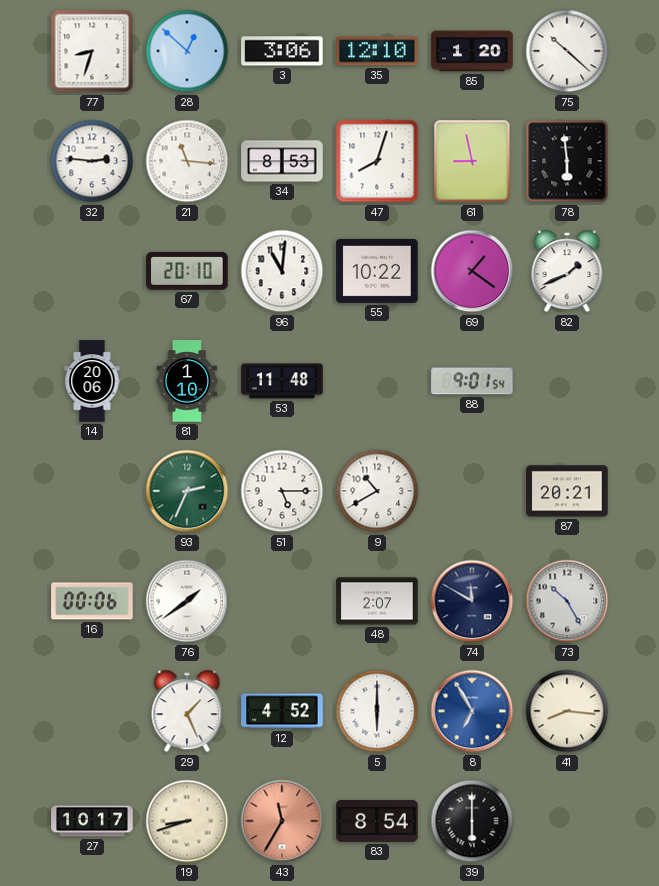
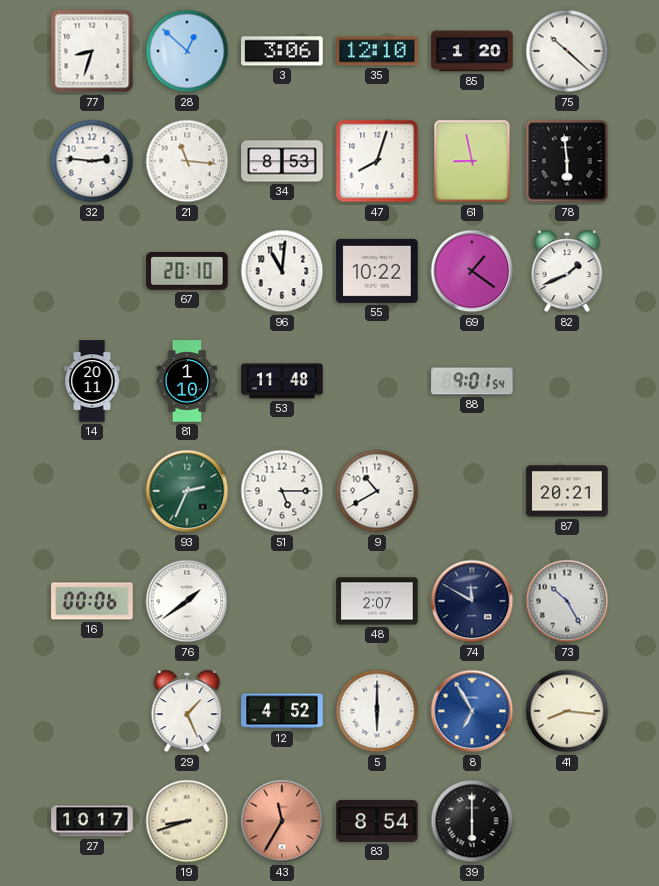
14: 20:06 -> 20:11
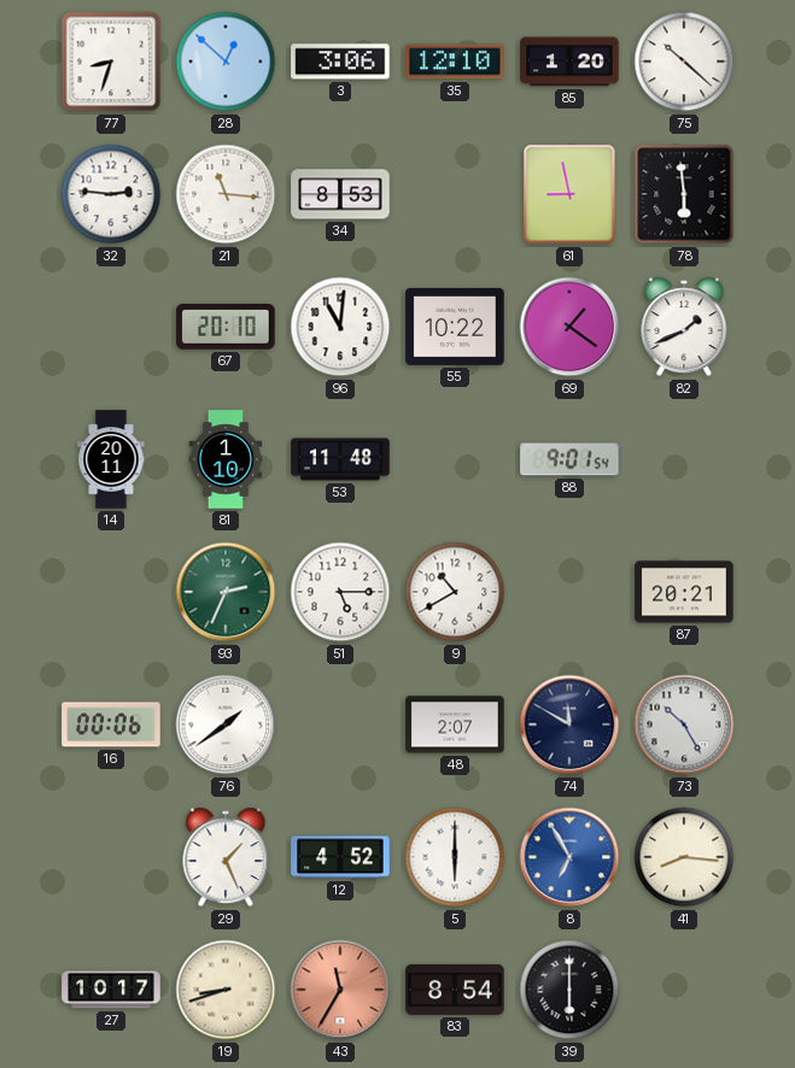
47: 8:03 -> none
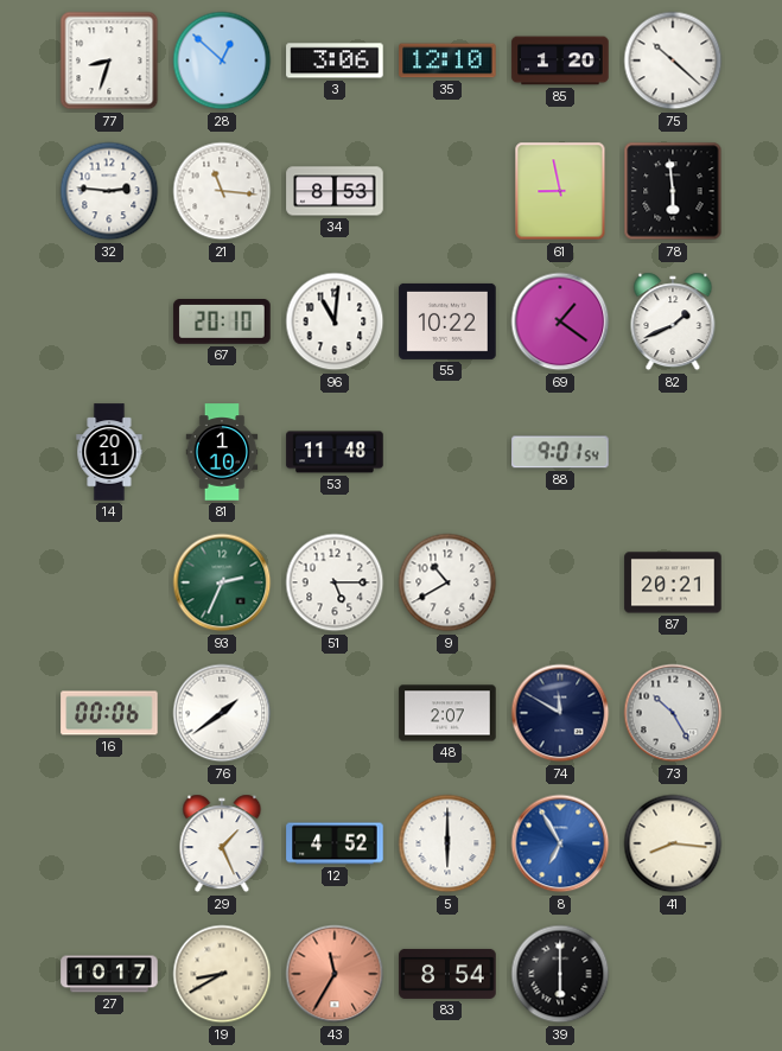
19: 8:42 -> 8:40
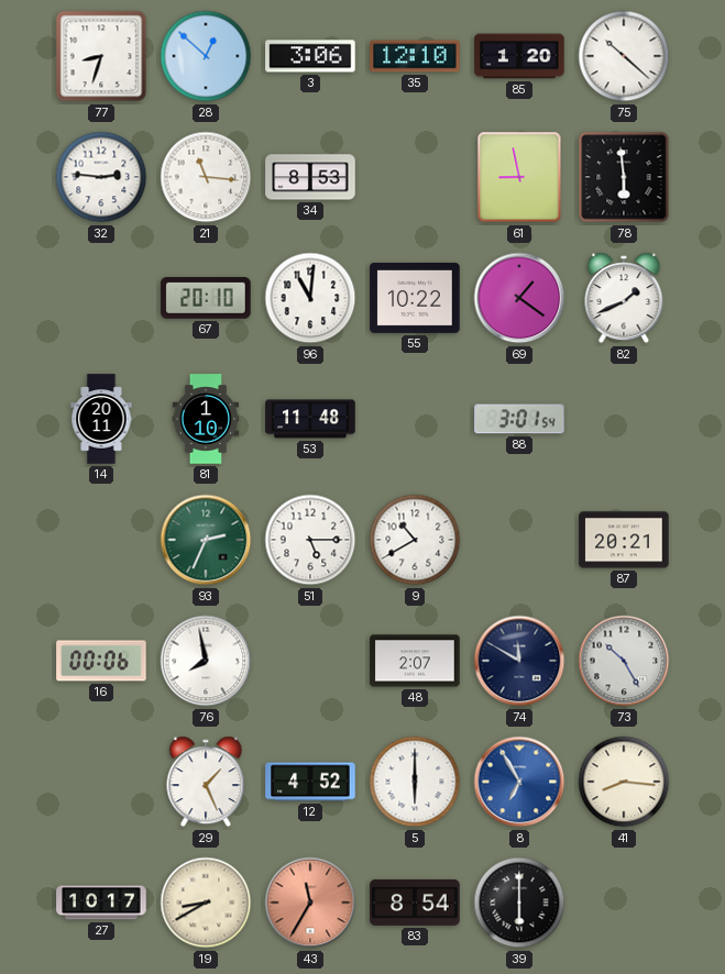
88: 9:01 -> 3:01
76: 1:39 -> 7:58
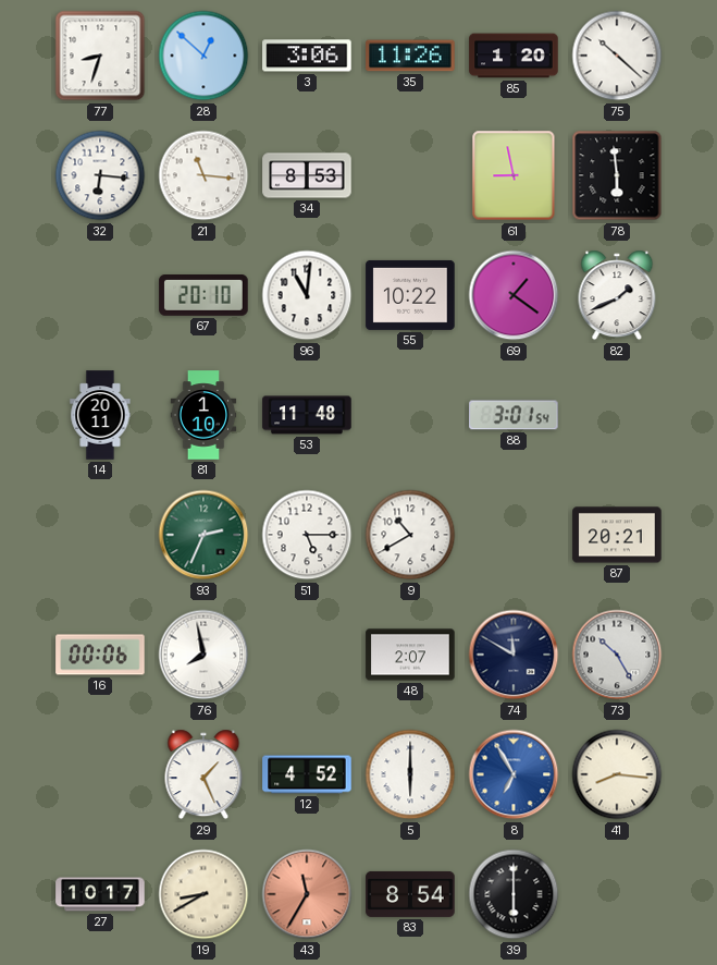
35: 12:10 -> 11:26
32: 2:46 -> 6:16
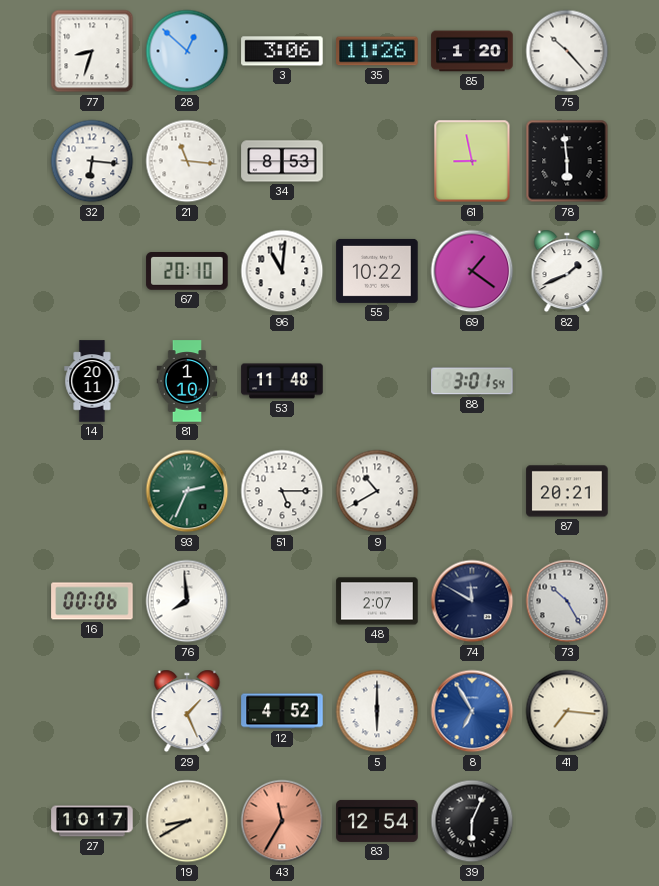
75: 10:22 -> 10:23
76: 7:58 -> 7:59
41: 8:16 -> 7:16
83: 8:54 -> 12:54
39: 6:00 -> 6:04
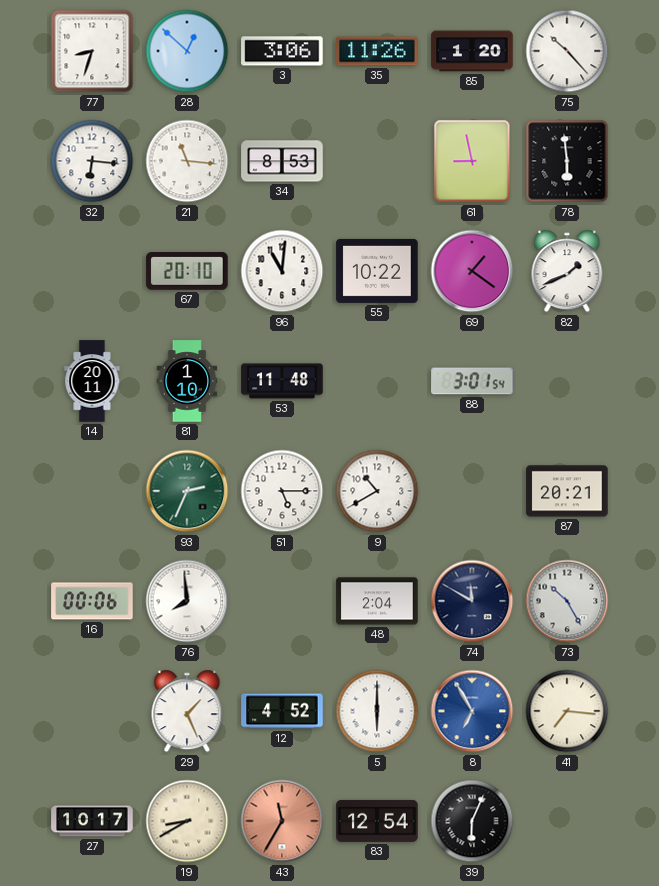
48: 2:07 -> 2:04
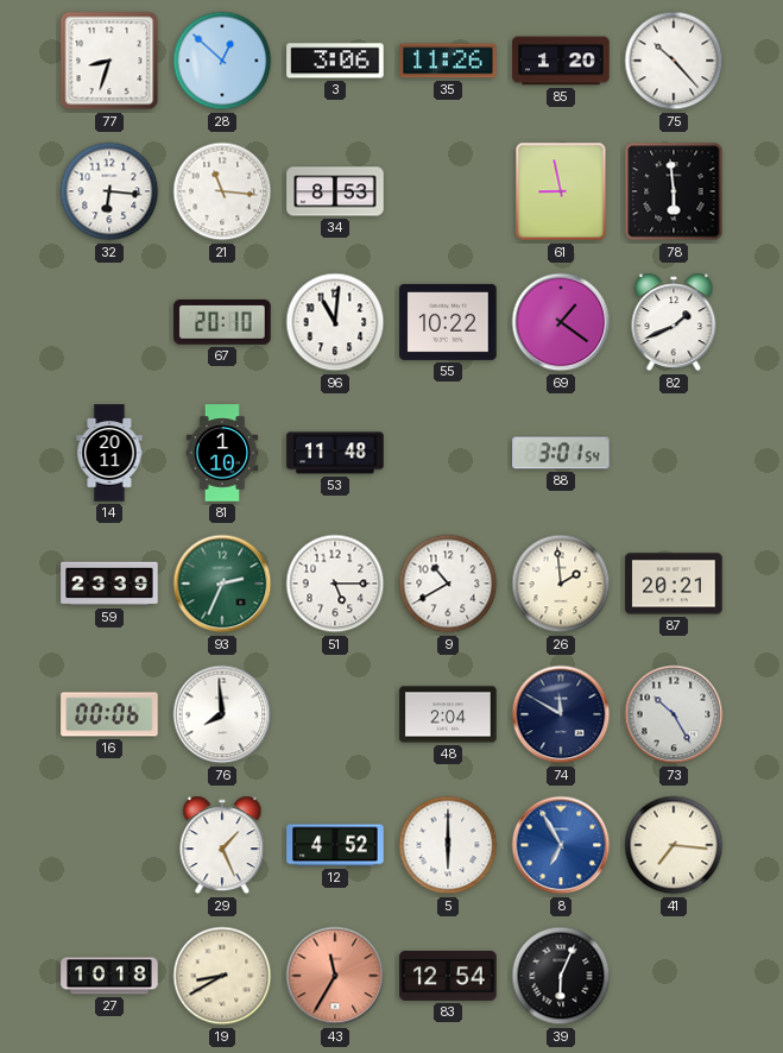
59: none -> 23:39
26: none -> 1:59
27: 10:17 -> 10:18
